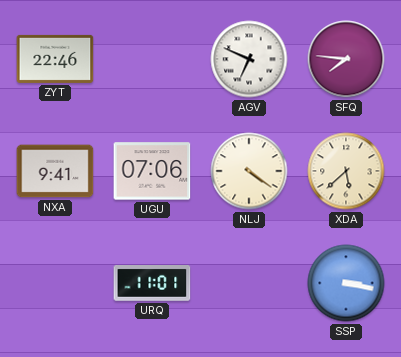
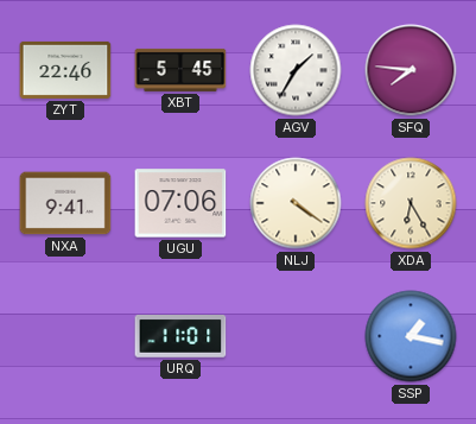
XBT: none -> 5:45
AGV: 6:49 -> 1:35
XDA: 5:38 -> 6:25
SSP: 3:17 -> 1:17
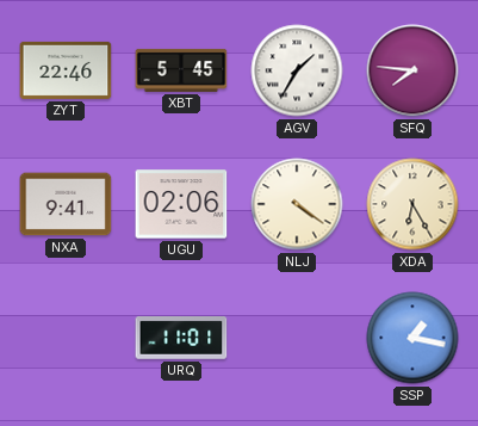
UGU: 07:06 -> 02:06
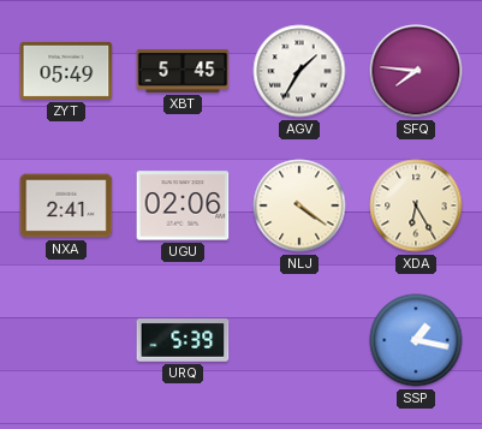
ZYT: 22:46 -> 05:49
NXA: 9:41 -> 2:41
URQ: 11:01 -> 5:39
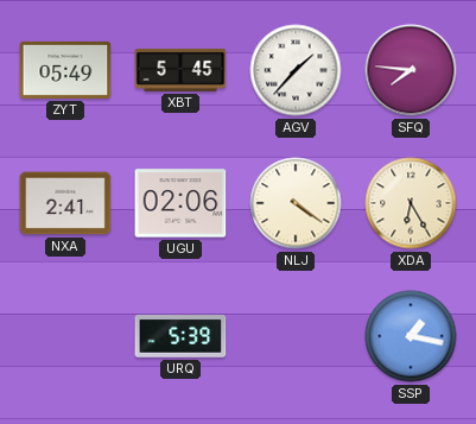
AGV: 1:35 -> 1:37
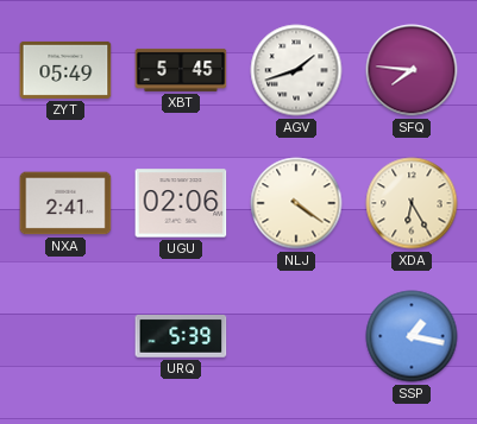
AGV: 1:37 -> 1:42
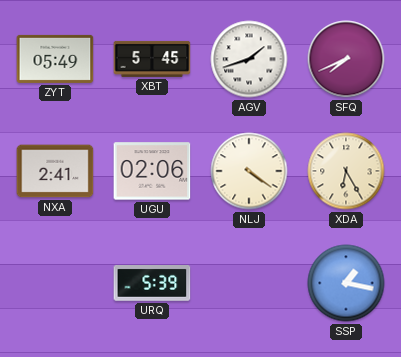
SFQ: 7:46 -> 7:41
